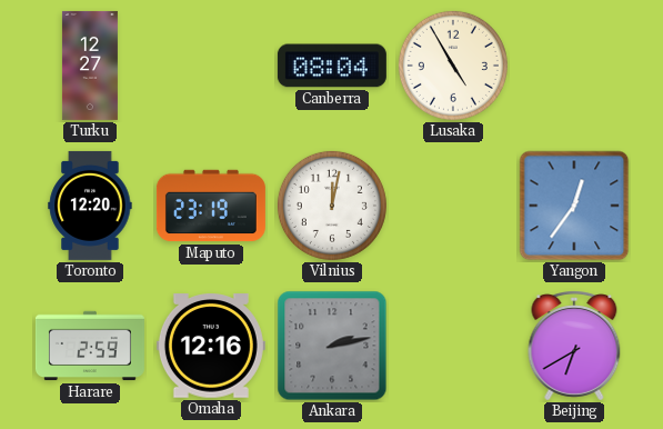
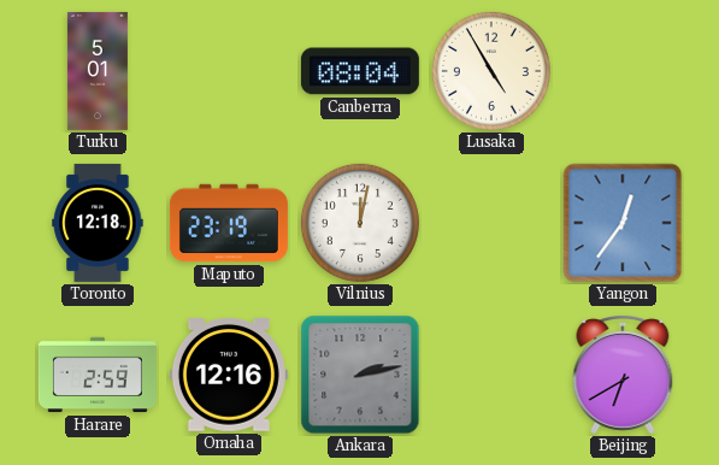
Turku: 12:27 -> 5:01
Toronto: 12:20 -> 12:18
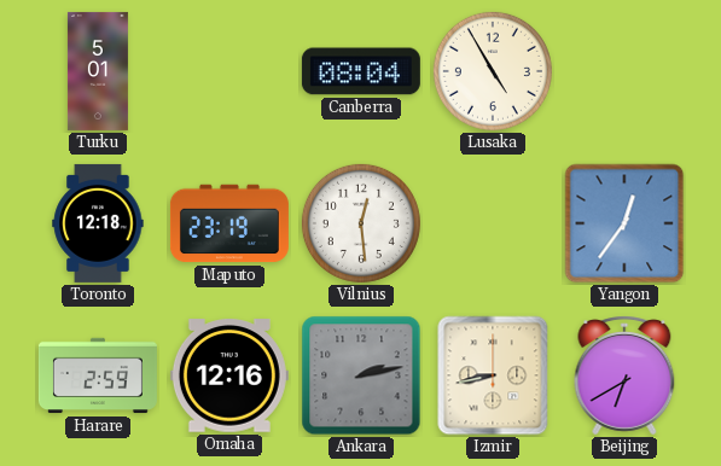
Vilnius: 12:02 -> 12:29
Izmir: none -> 8:43
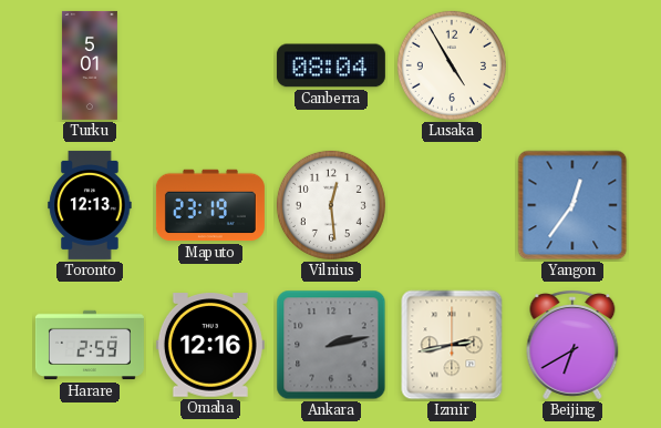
Toronto: 12:18 -> 12:13
Izmir: 8:43 -> 2:43
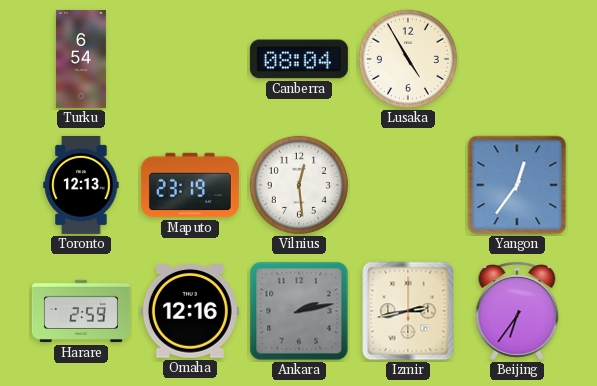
Turku: 5:01 -> 6:54
Beijing: 6:40 -> 6:36
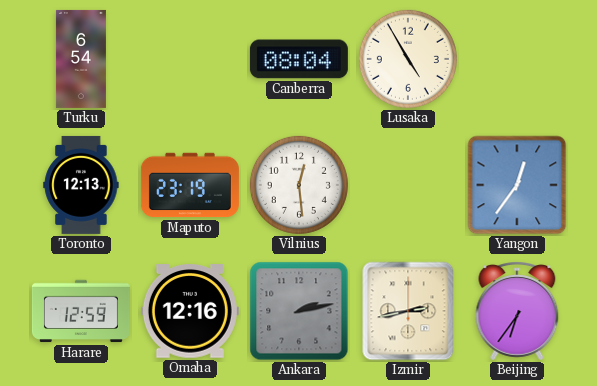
Harare: 2:59 -> 12:59
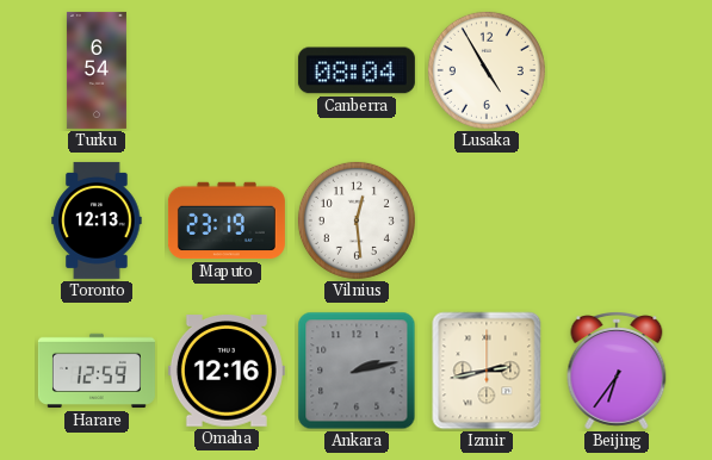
Yangon: 12:36 -> none
